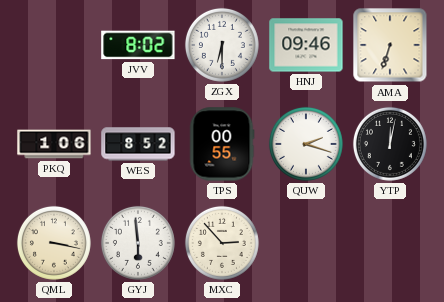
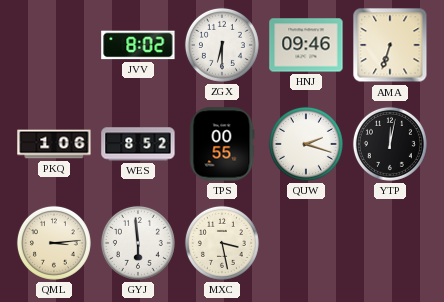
QML: 3:17 -> 3:14
MXC: 2:53 -> 3:28
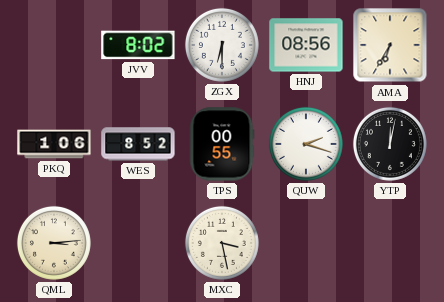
HNJ: 09:46 -> 08:56
AMA: 6:33 -> 6:35
GYJ: 5:59 -> none
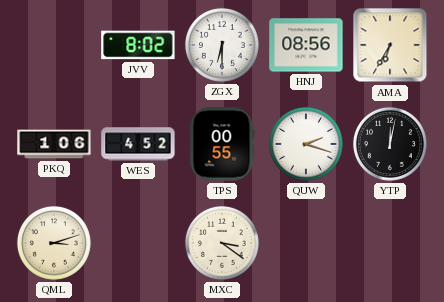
WES: 8:52 -> 4:52
QML: 3:14 -> 3:12
MXC: 3:28 -> 3:21
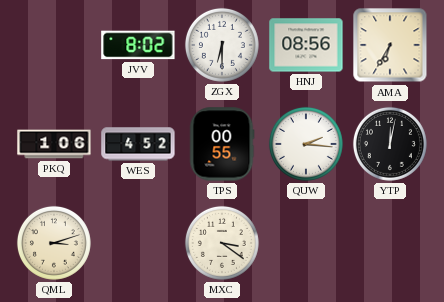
QUW: 2:18 -> 2:16
